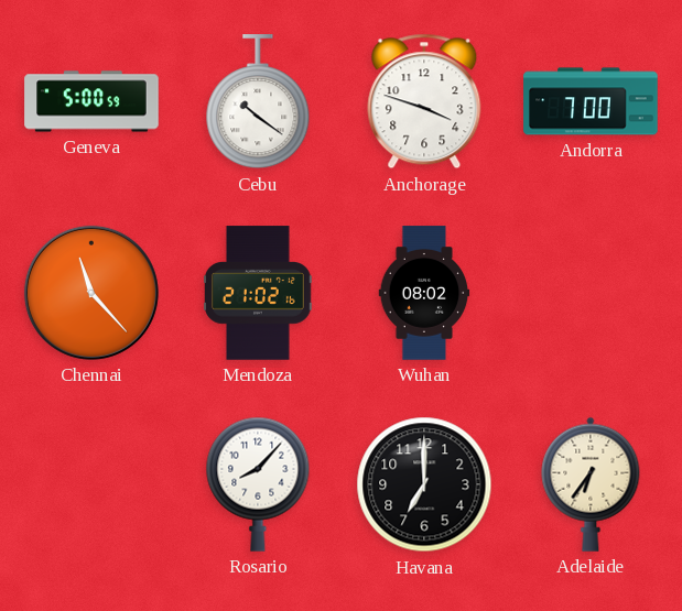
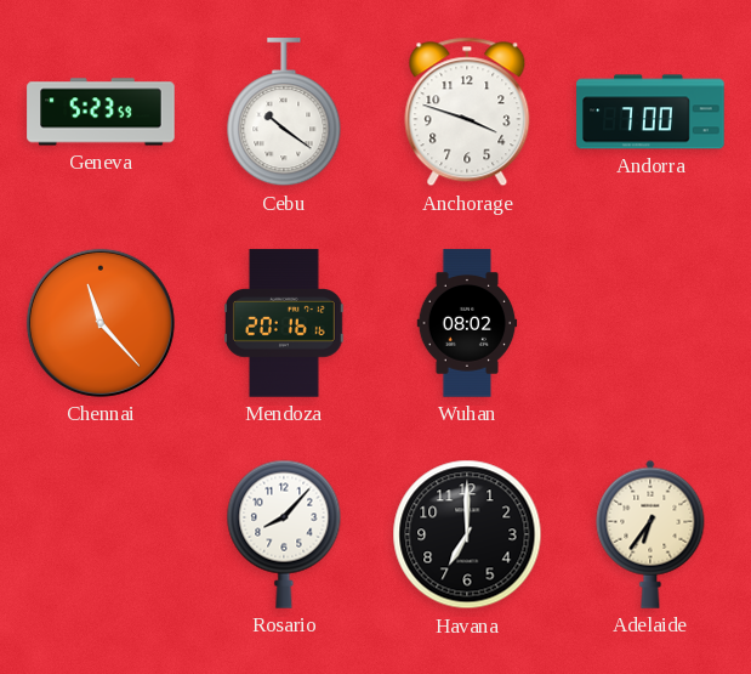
Geneva: 5:00 -> 5:23
Mendoza: 21:02 -> 20:16
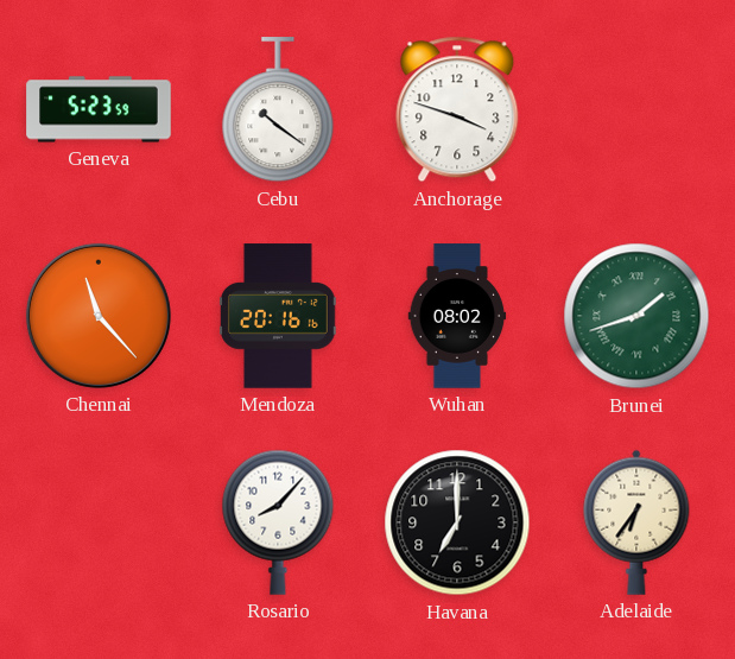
Andorra: 7:00 -> none
Brunei: none -> 1:42
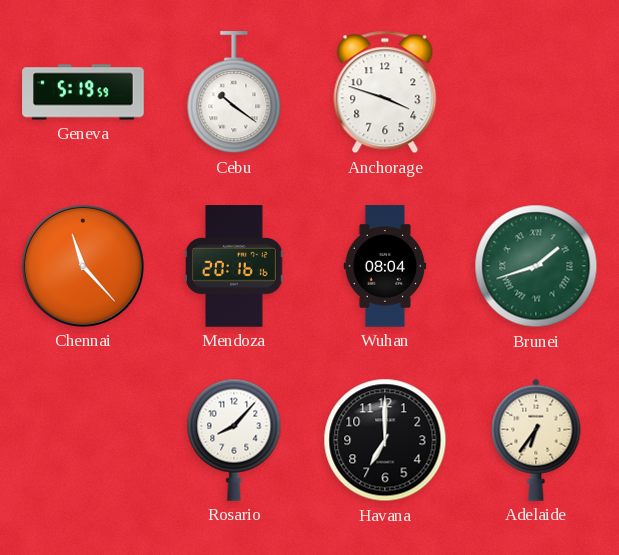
Geneva: 5:23 -> 5:19
Wuhan: 08:02 -> 08:04
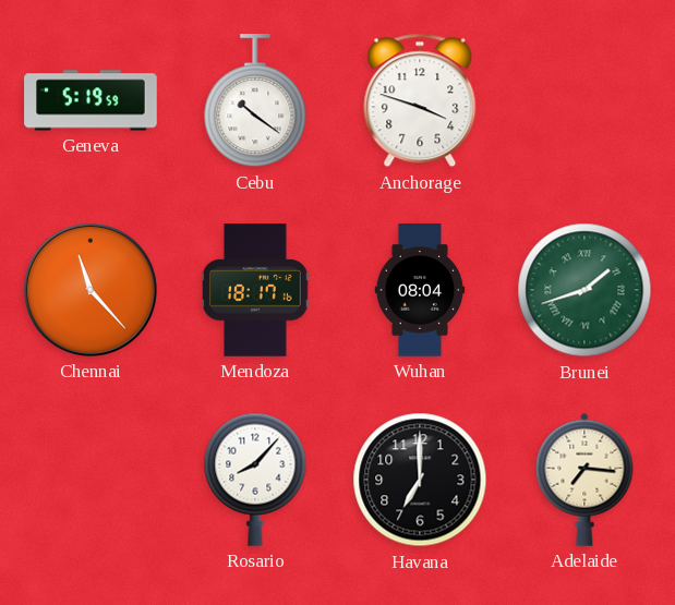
Mendoza: 20:16 -> 18:17
Adelaide: 6:36 -> 7:16
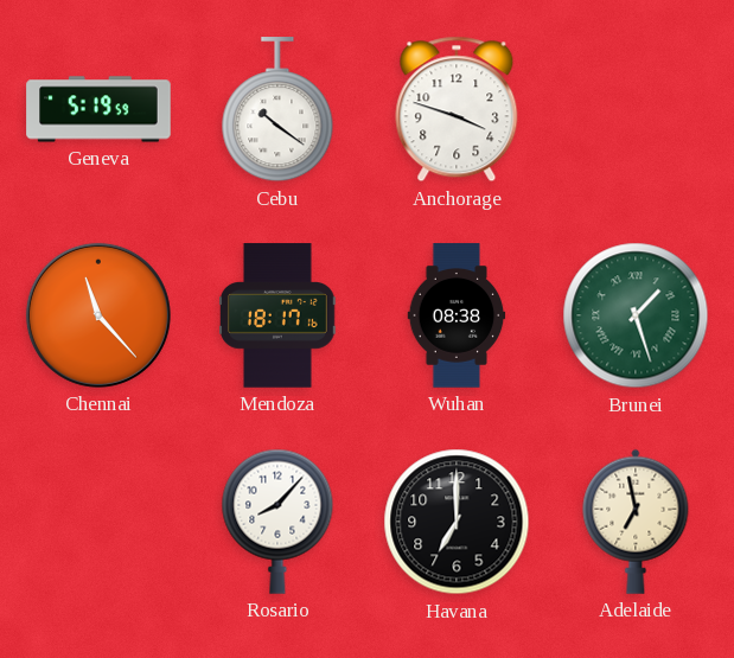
Wuhan: 08:04 -> 08:38
Brunei: 1:42 -> 1:27
Adelaide: 7:16 -> 6:58
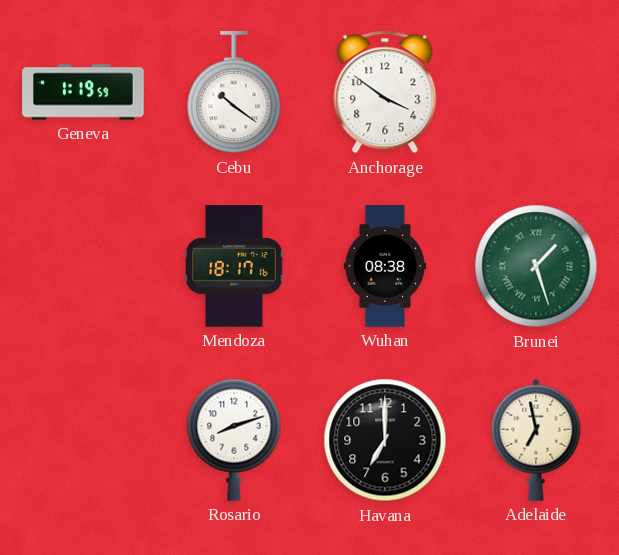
Geneva: 5:19 -> 1:19
Anchorage: 3:48 -> 3:51
Chennai: 11:23 -> none
Rosario: 8:07 -> 8:12
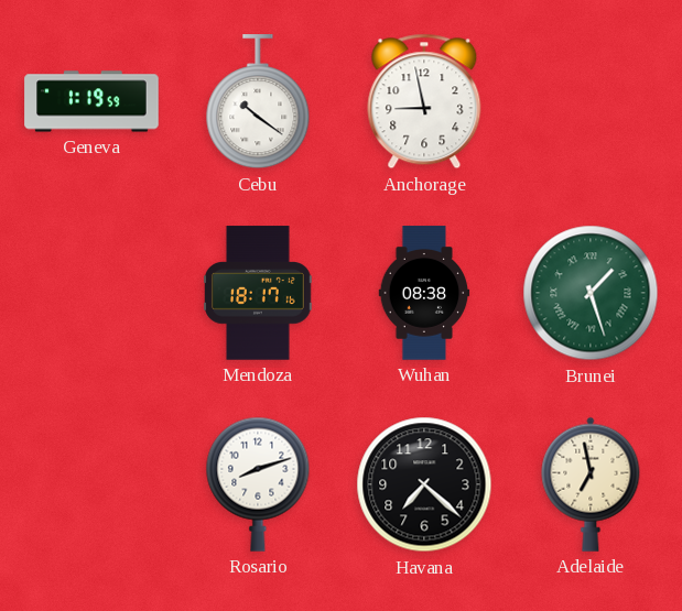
Anchorage: 3:51 -> 8:58
Havana: 7:00 -> 7:22
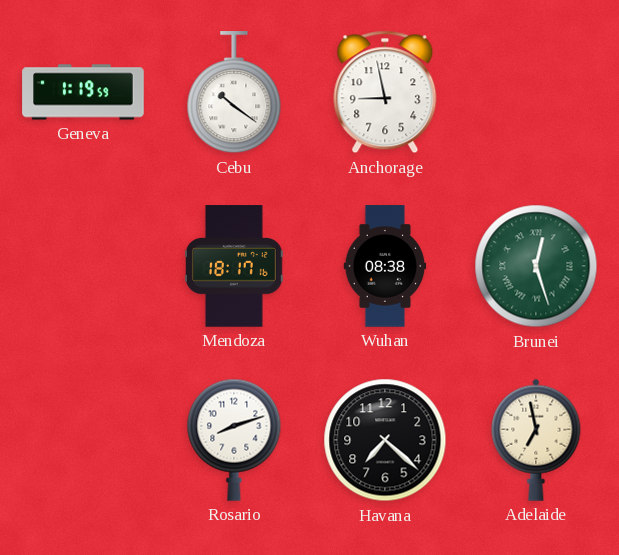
Brunei: 1:27 -> 12:27
